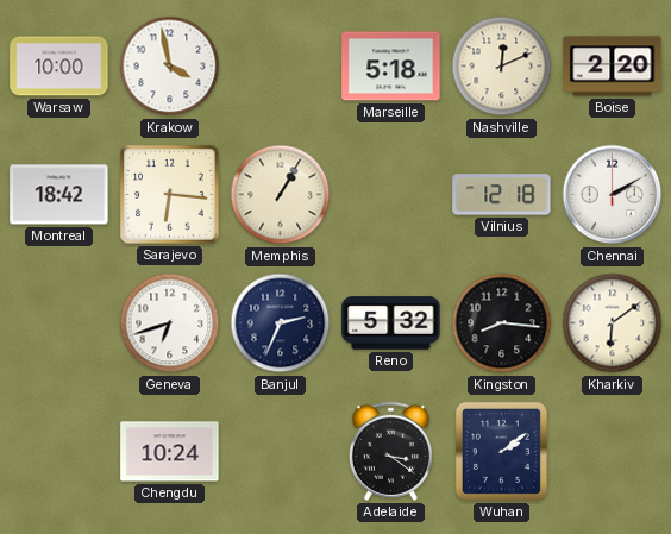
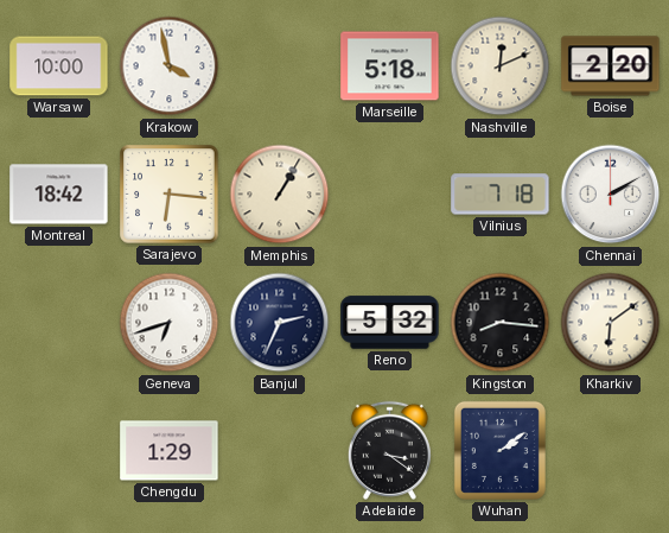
Vilnius: 12:18 -> 7:18
Chengdu: 10:24 -> 1:29
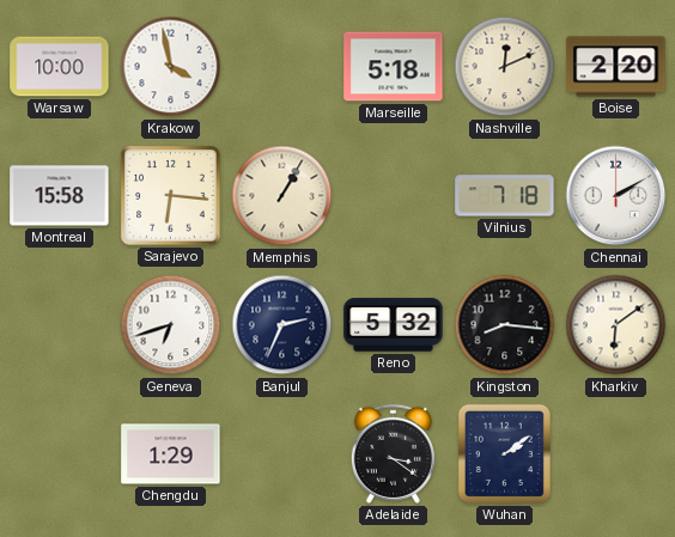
Montreal: 18:42 -> 15:58
